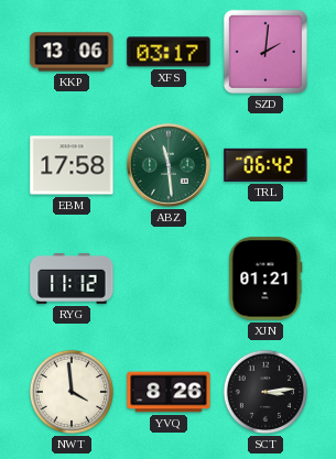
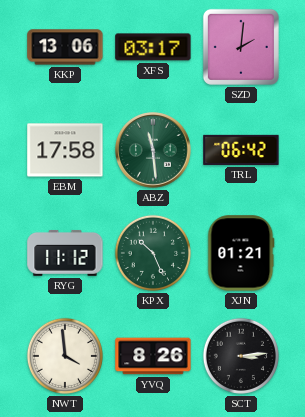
KPX: none -> 10:26
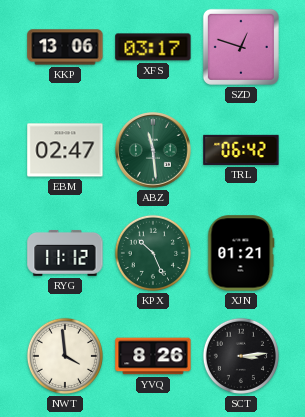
SZD: 2:01 -> 12:48
EBM: 17:58 -> 02:47
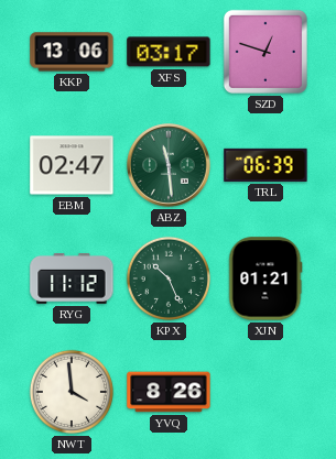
TRL: 06:42 -> 06:39
SCT: 3:14 -> none
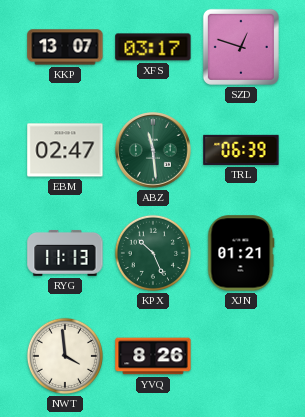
KKP: 13:06 -> 13:07
RYG: 11:12 -> 11:13
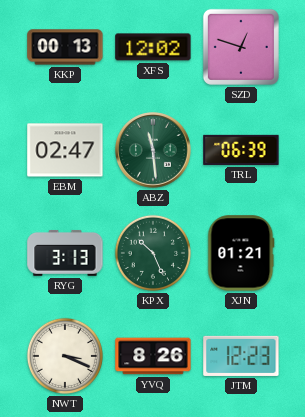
KKP: 13:07 -> 00:13
XFS: 03:17 -> 12:02
RYG: 11:13 -> 3:13
NWT: 3:59 -> 3:19
JTM: none -> 12:23
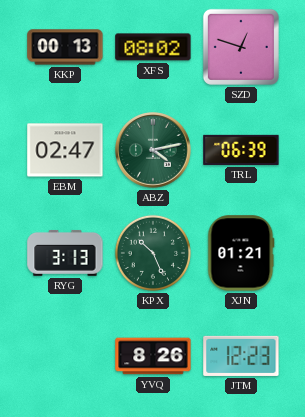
XFS: 12:02 -> 08:02
ABZ: 11:29 -> 4:13
NWT: 3:19 -> none
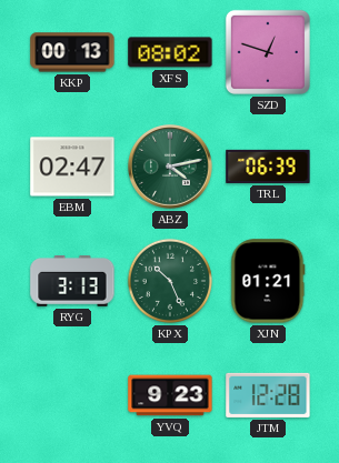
YVQ: 8:26 -> 9:23
JTM: 12:23 -> 12:28
